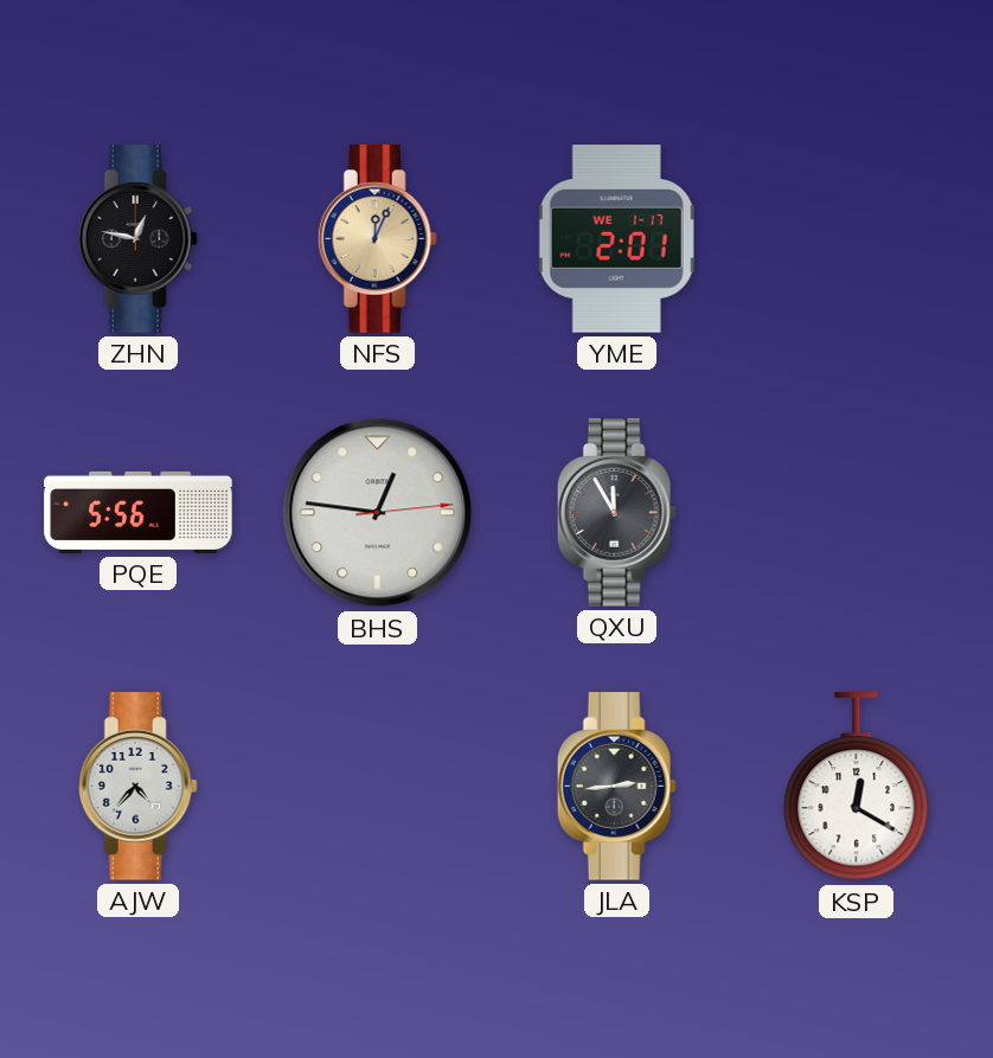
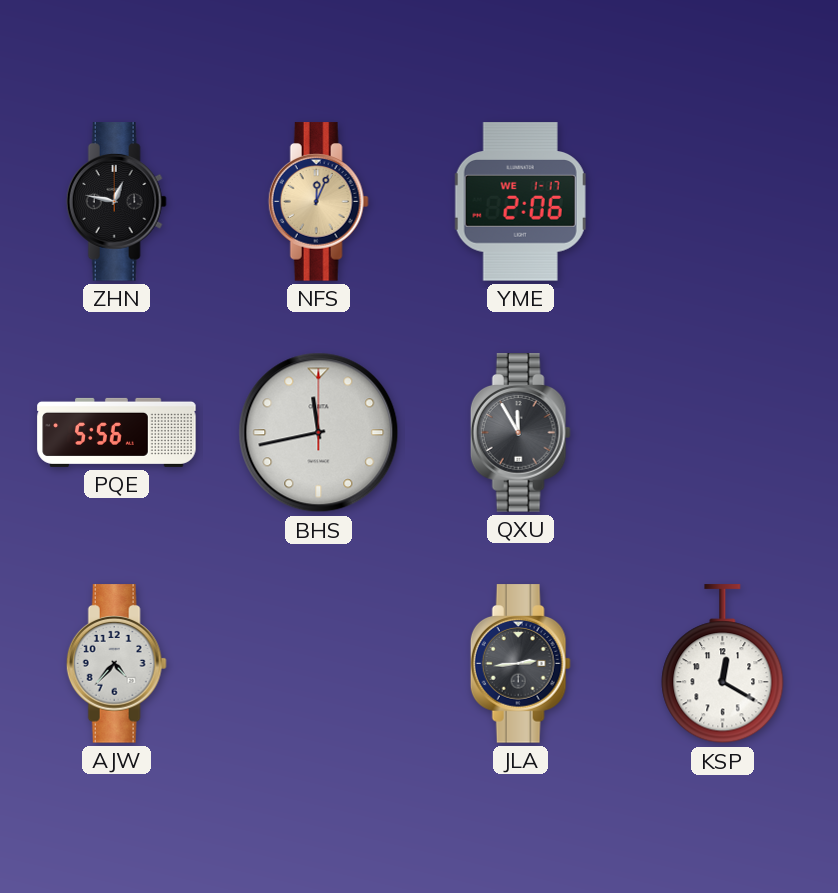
YME: 2:01 -> 2:06
BHS: 12:46 -> 11:43
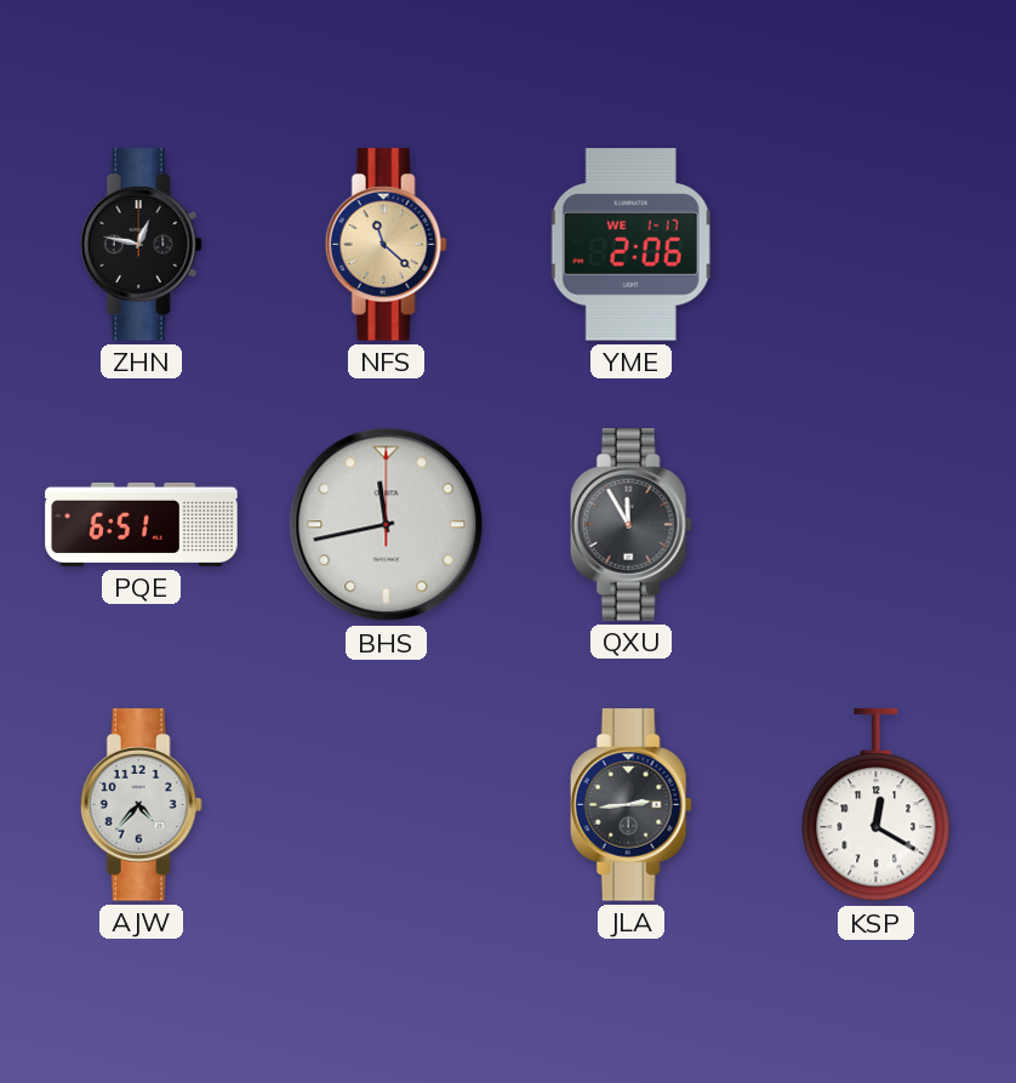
NFS: 12:04 -> 11:22
PQE: 5:56 -> 6:51
